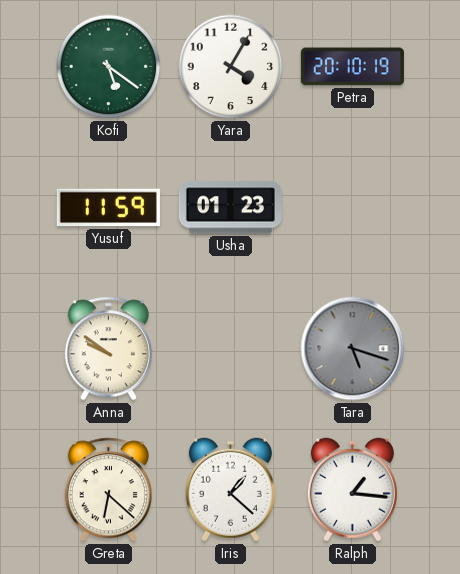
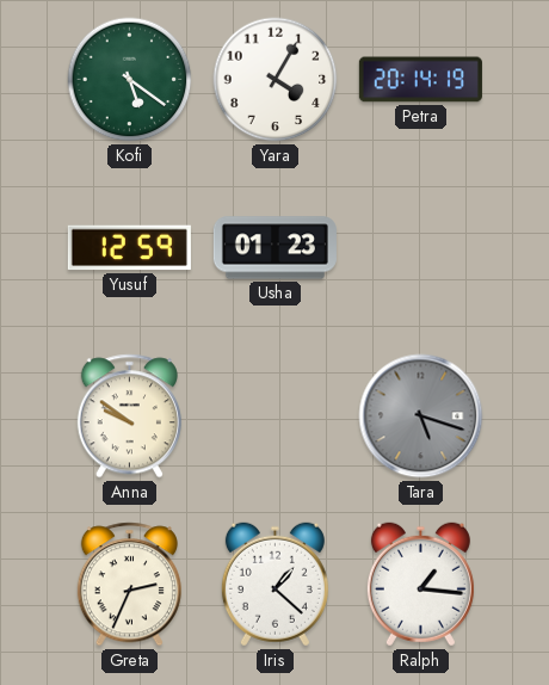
Petra: 20:10 -> 20:14
Yusuf: 11:59 -> 12:59
Greta: 6:22 -> 2:34
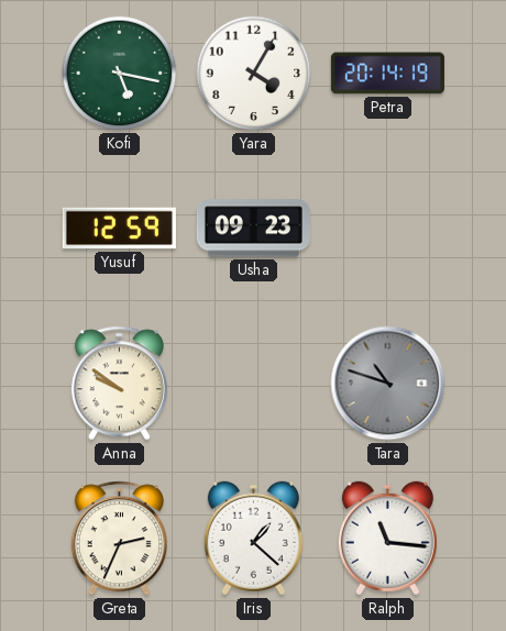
Kofi: 5:21 -> 5:17
Usha: 01:23 -> 09:23
Tara: 5:18 -> 10:48
Ralph: 1:16 -> 11:16
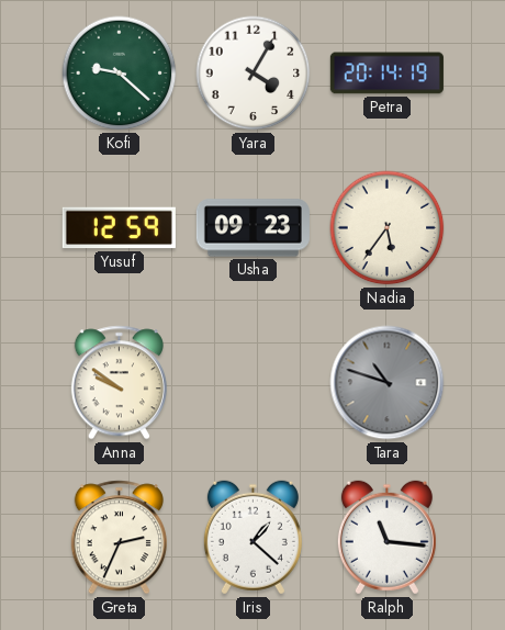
Kofi: 5:17 -> 9:22
Nadia: none -> 5:36
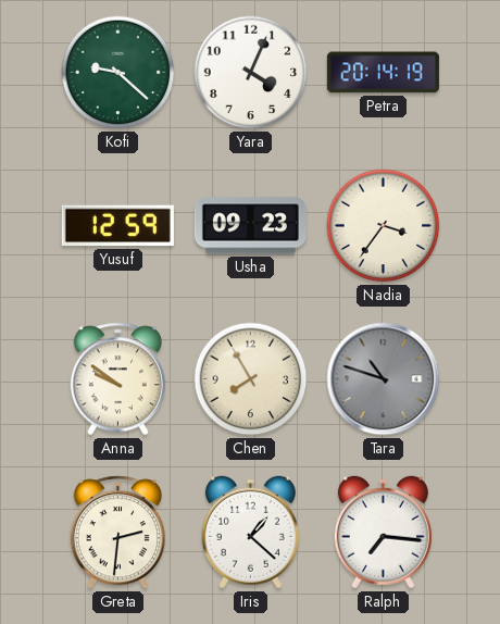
Yara: 4:05 -> 4:04
Nadia: 5:36 -> 3:36
Chen: none -> 7:55
Greta: 2:34 -> 2:31
Ralph: 11:16 -> 7:16
